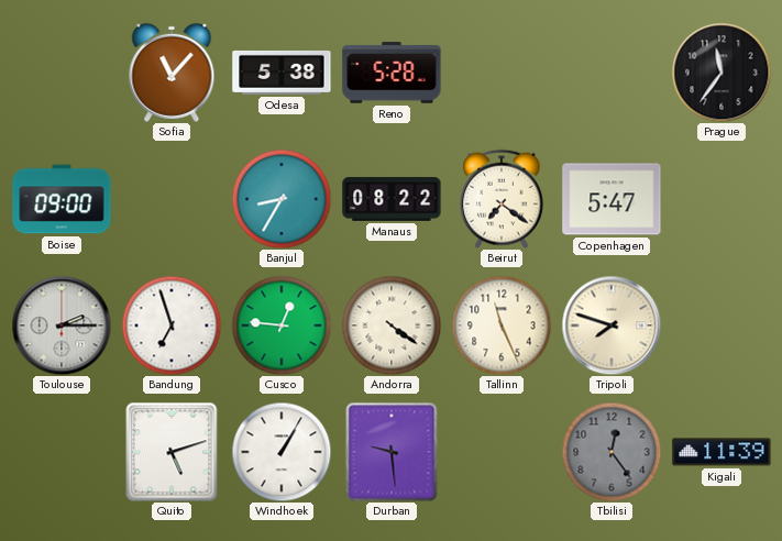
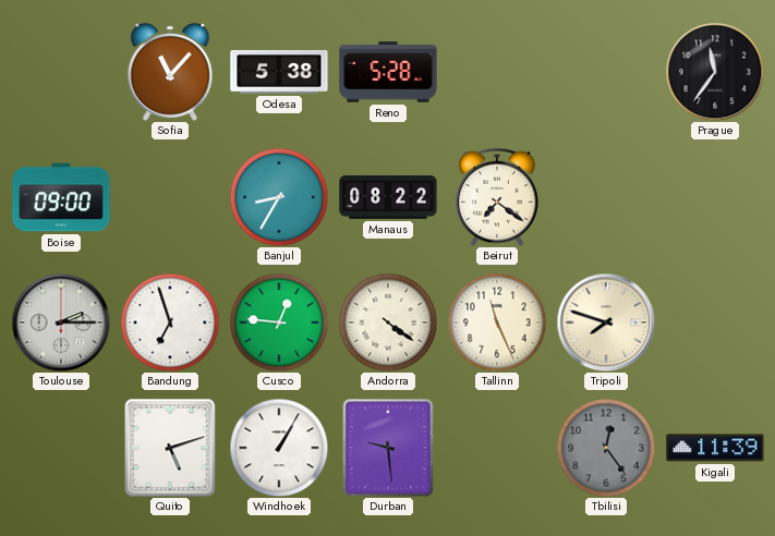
Copenhagen: 5:47 -> none
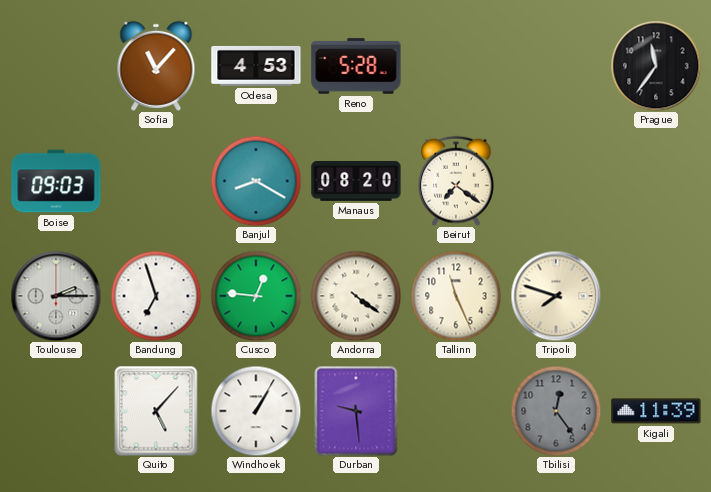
Odesa: 5:38 -> 4:53
Boise: 09:00 -> 09:03
Banjul: 8:35 -> 8:20
Manaus: 08:22 -> 08:20
Quito: 5:12 -> 5:07
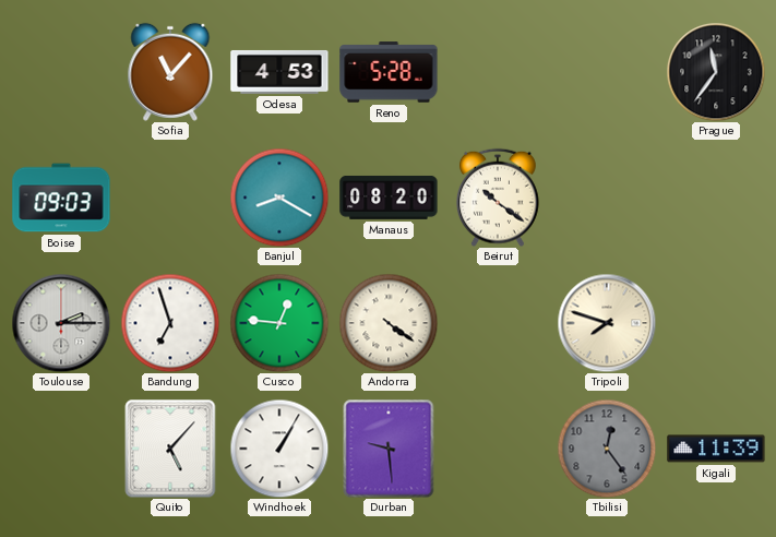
Beirut: 7:21 -> 10:21
Tallinn: 11:26 -> none
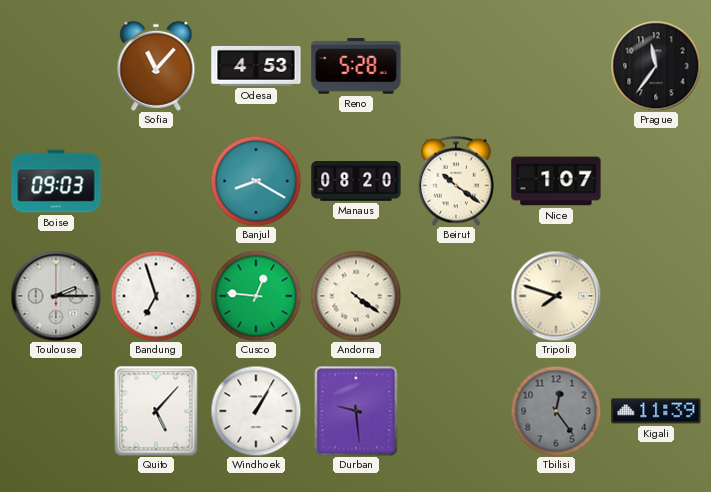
Nice: none -> 1:07
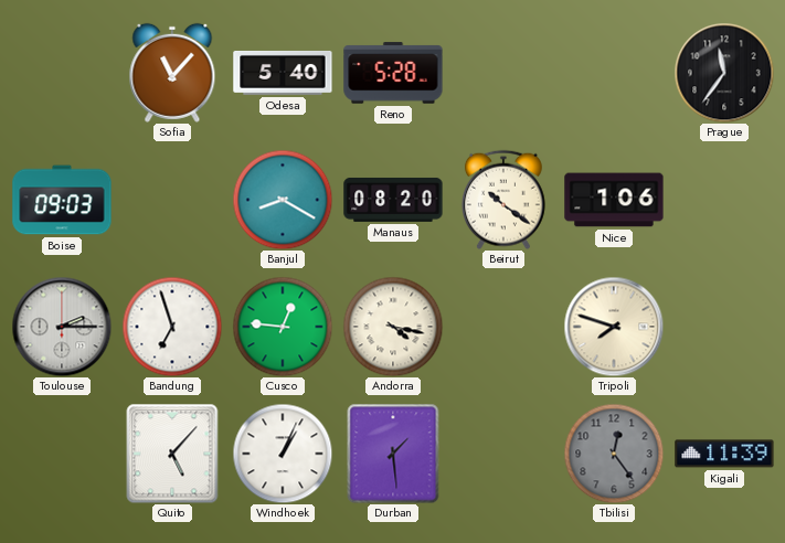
Odesa: 4:53 -> 5:40
Nice: 1:07 -> 1:06
Andorra: 4:21 -> 4:17
Windhoek: 1:05 -> 1:04
Durban: 9:29 -> 1:29
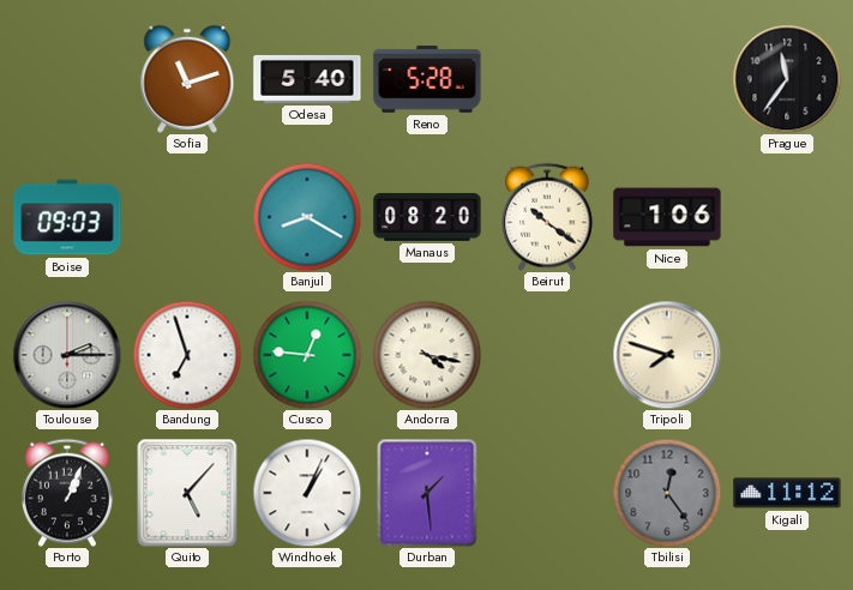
Sofia: 11:07 -> 11:12
Porto: none -> 1:04
Kigali: 11:39 -> 11:12
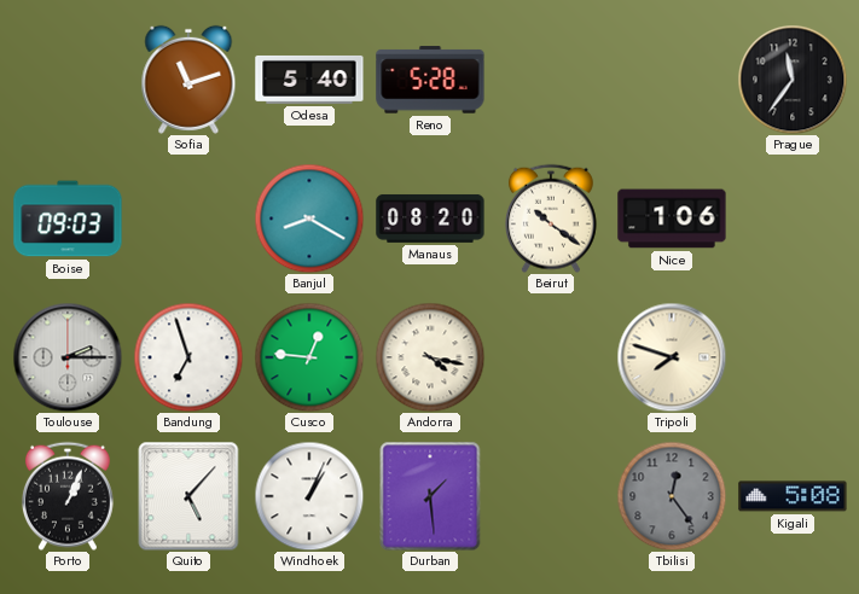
Kigali: 11:12 -> 5:08
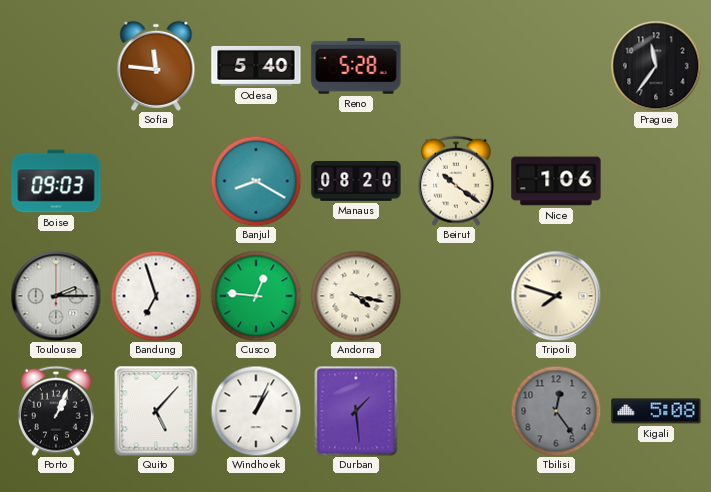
Sofia: 11:12 -> 11:46
